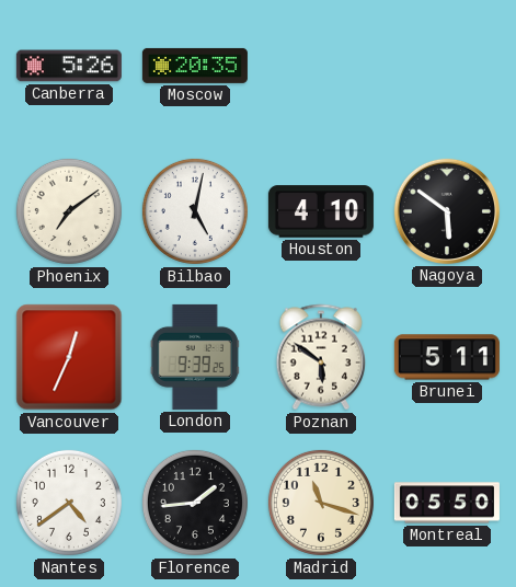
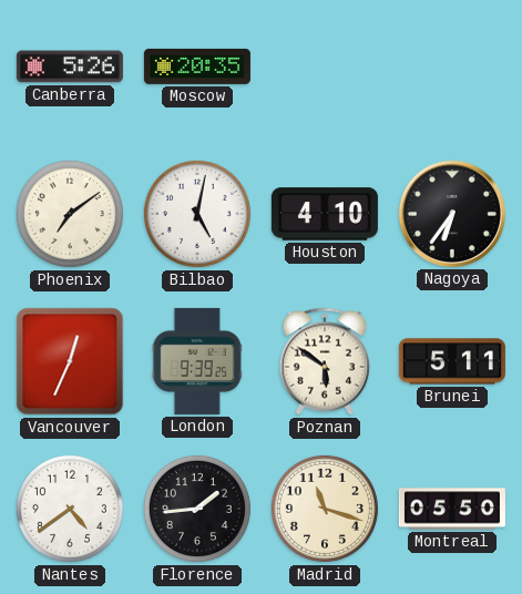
Nagoya: 5:51 -> 6:36
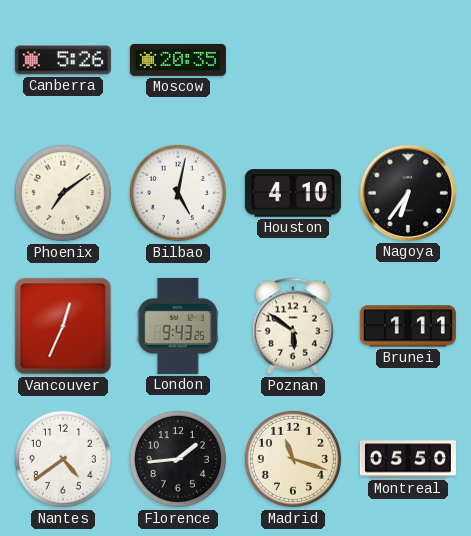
London: 9:39 -> 9:43
Brunei: 5:11 -> 1:11
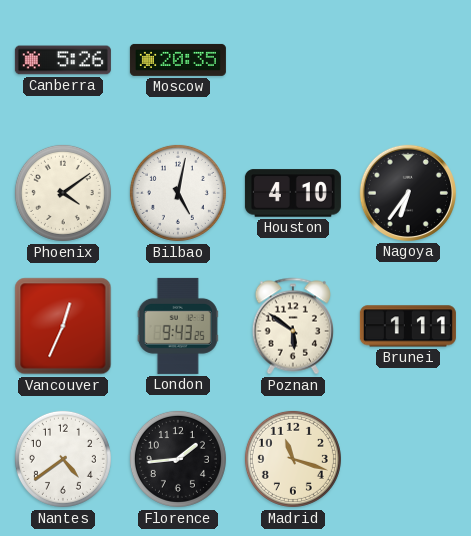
Phoenix: 7:09 -> 4:09
Montreal: 05:50 -> none
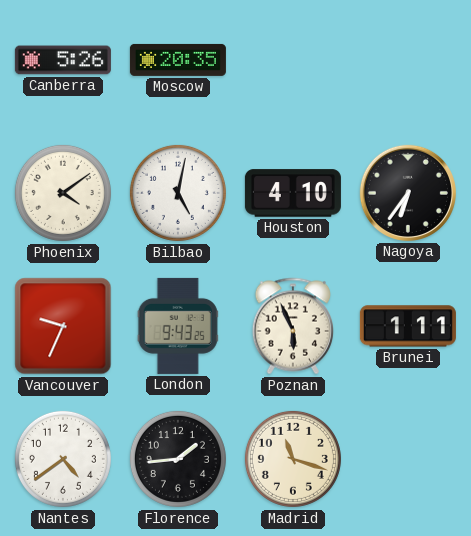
Vancouver: 12:34 -> 9:34
Poznan: 5:51 -> 5:56
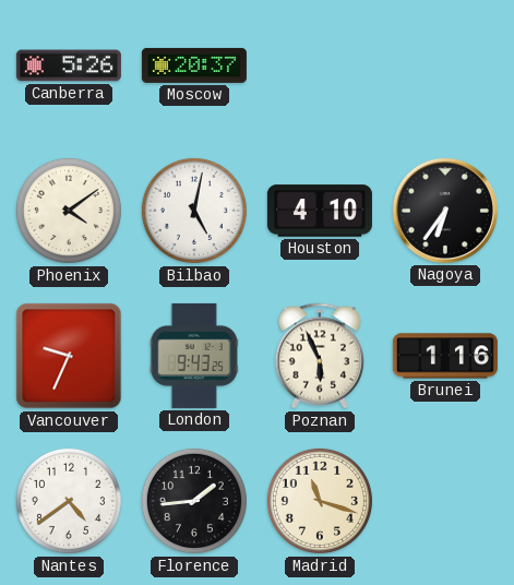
Moscow: 20:35 -> 20:37
Brunei: 1:11 -> 1:16
